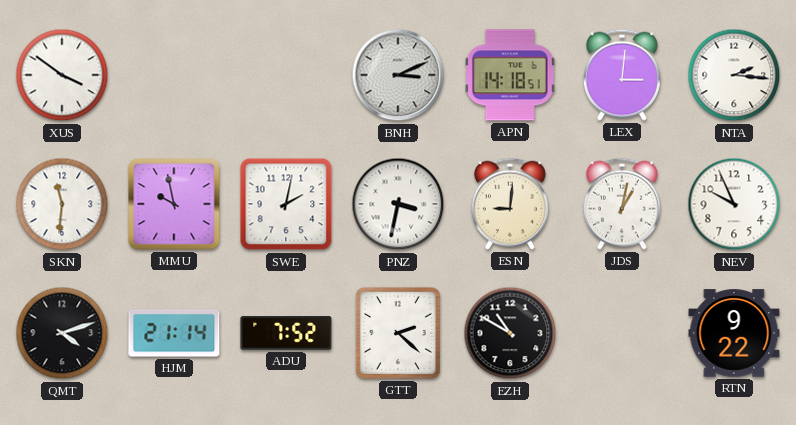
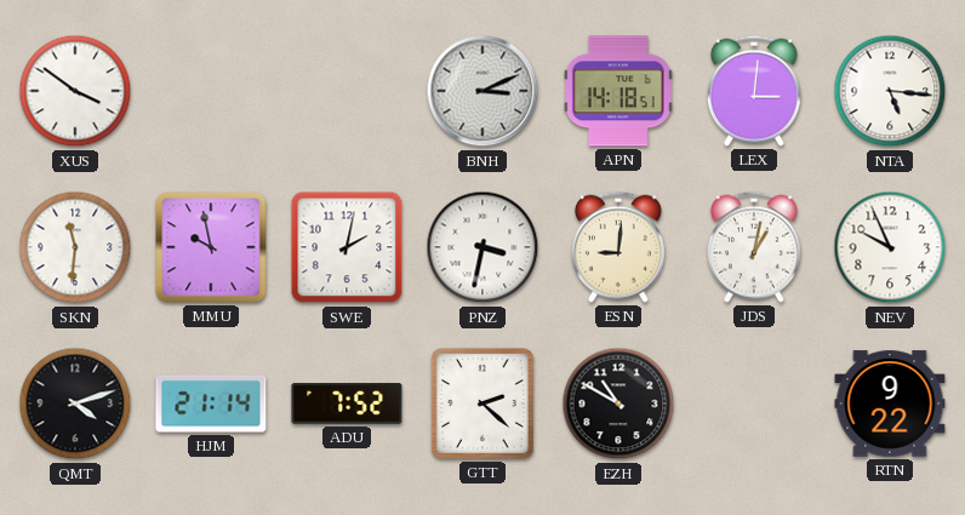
NTA: 2:16 -> 5:16
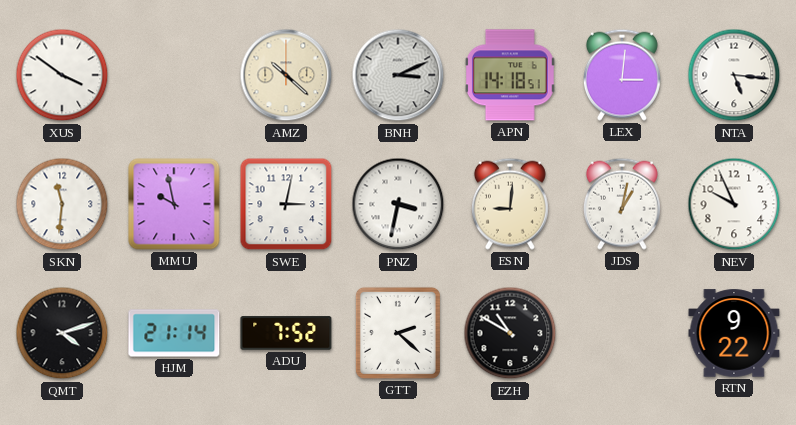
AMZ: none -> 10:22
SWE: 2:02 -> 3:02
